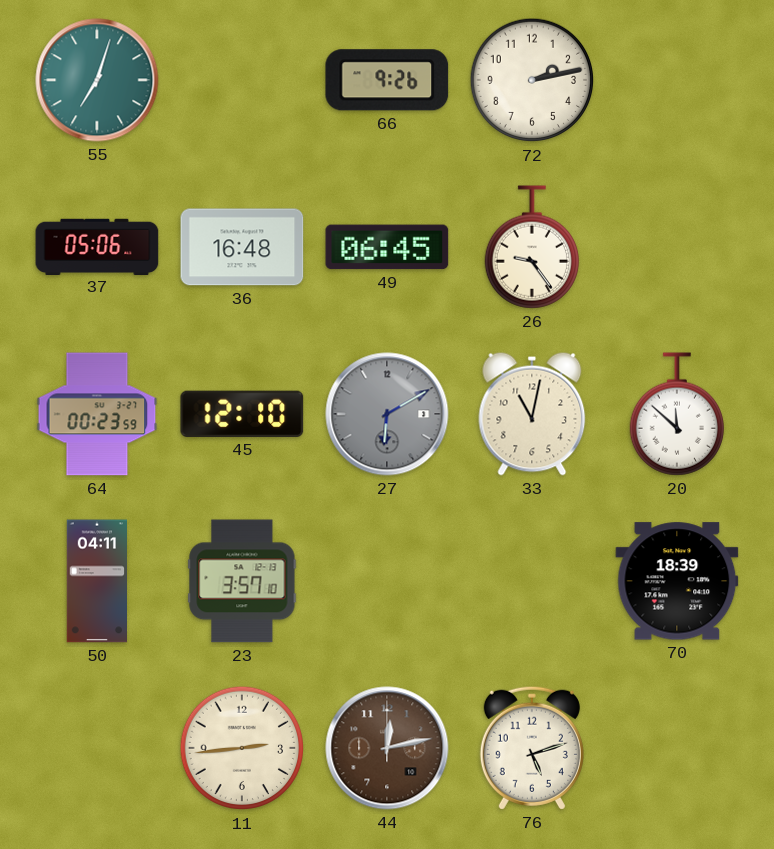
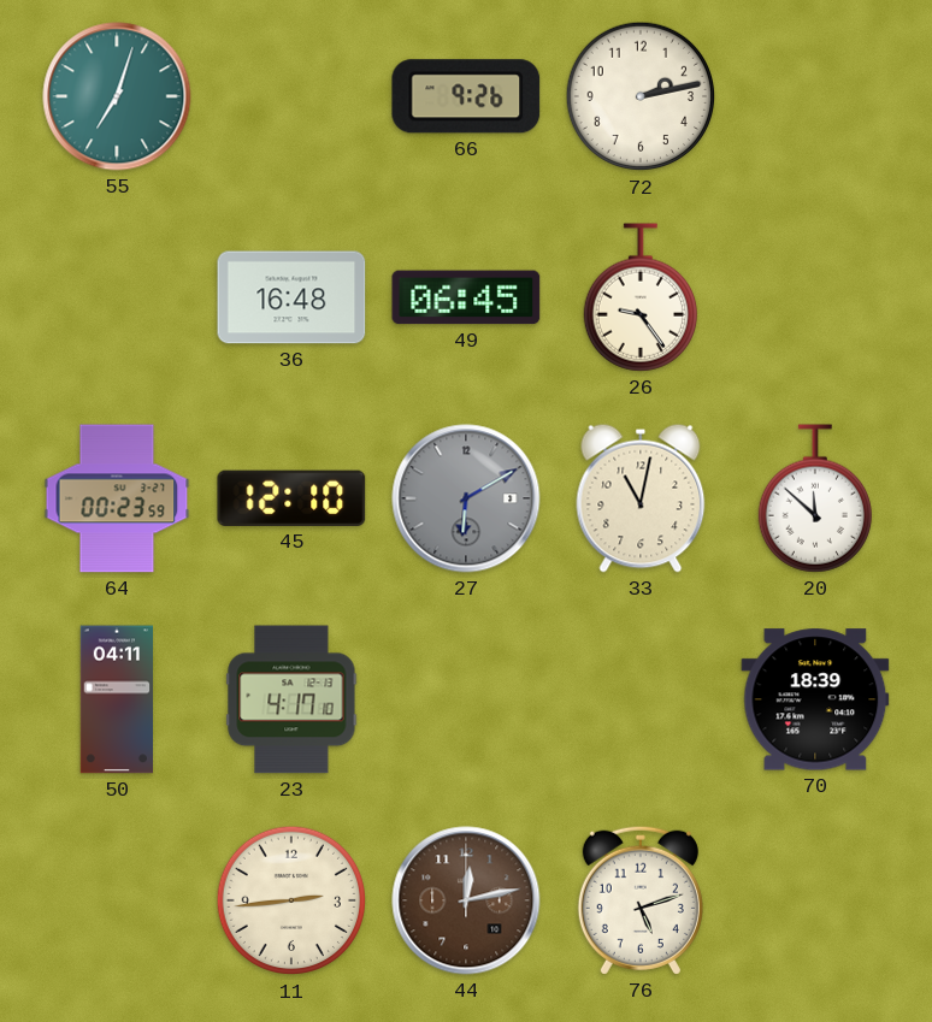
37: 05:06 -> none
23: 3:57 -> 4:17
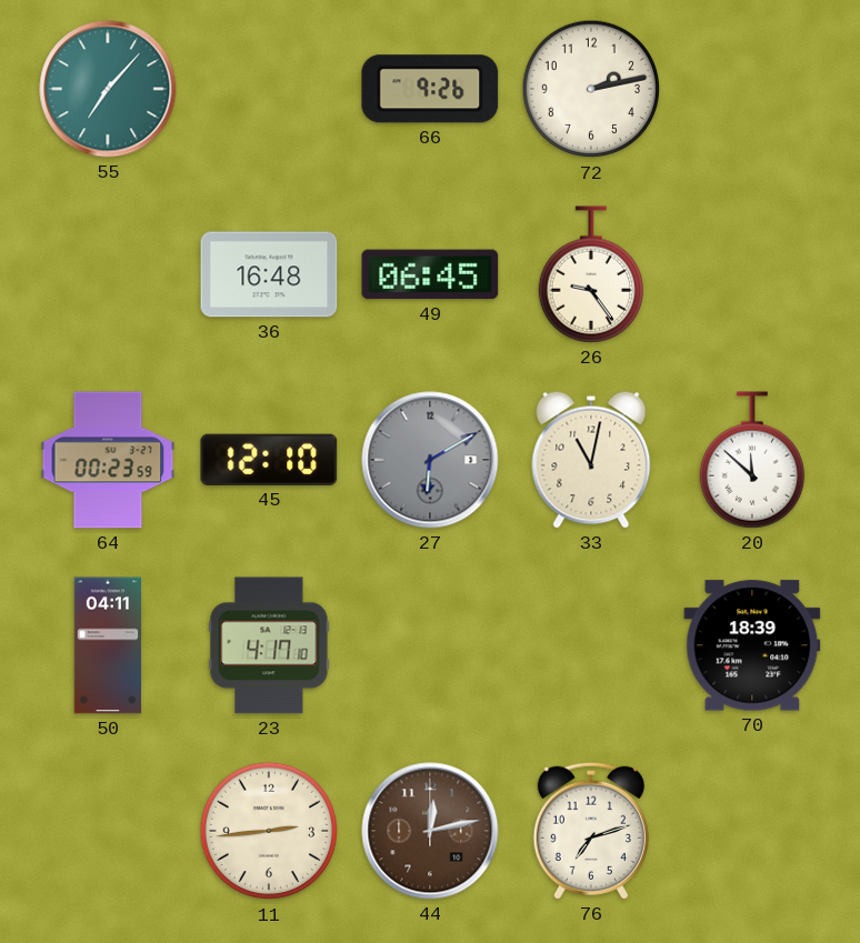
55: 7:03 -> 7:07
76: 5:12 -> 7:12
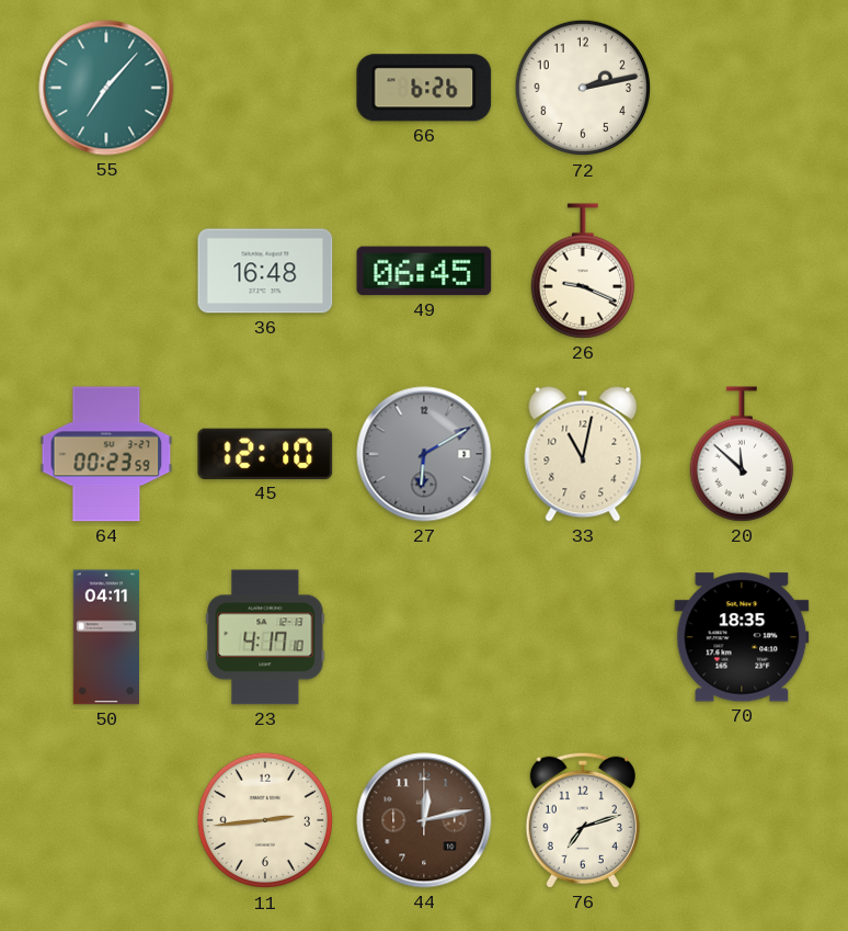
66: 9:26 -> 6:26
26: 9:24 -> 9:19
70: 18:39 -> 18:35
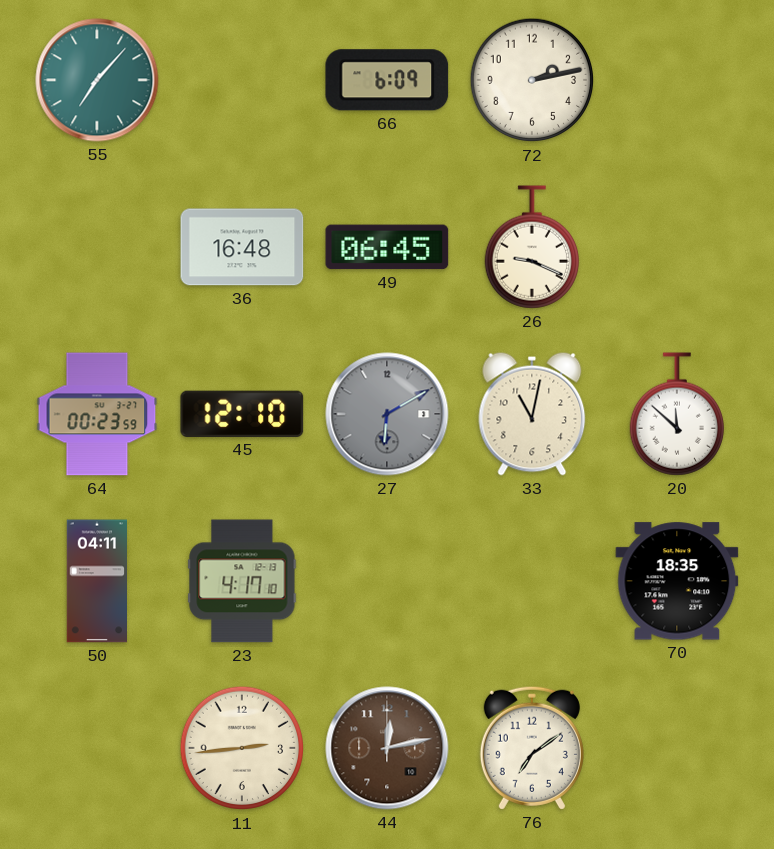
66: 6:26 -> 6:09
76: 7:12 -> 7:09
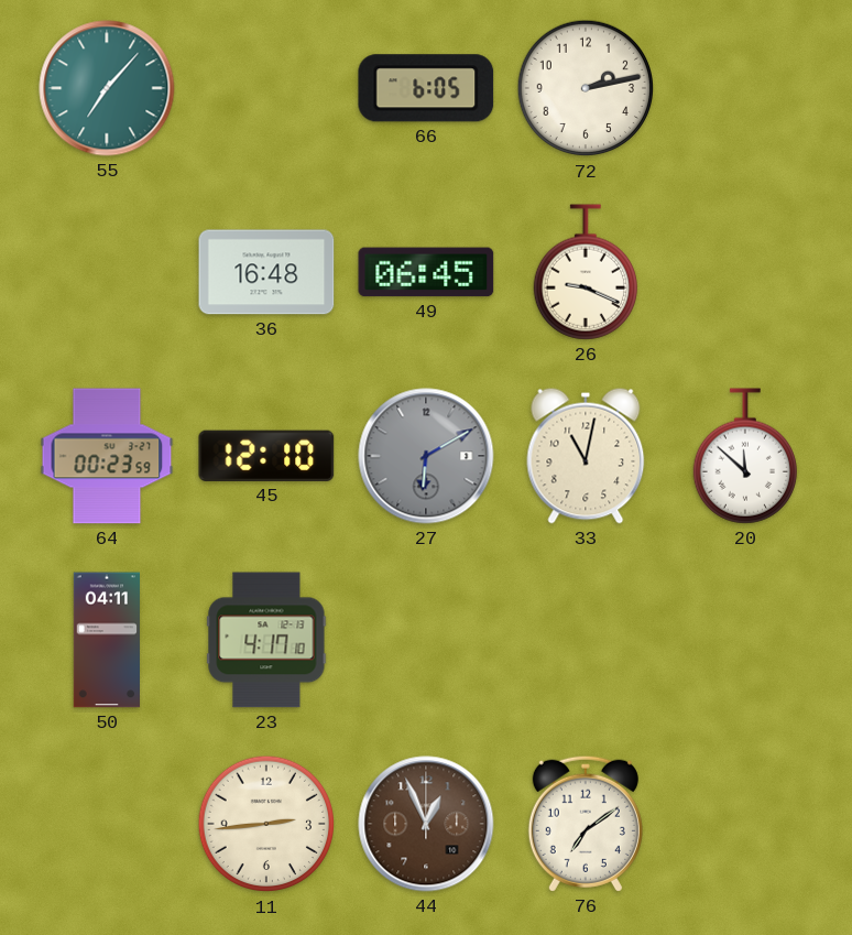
66: 6:09 -> 6:05
70: 18:35 -> none
44: 12:13 -> 12:56
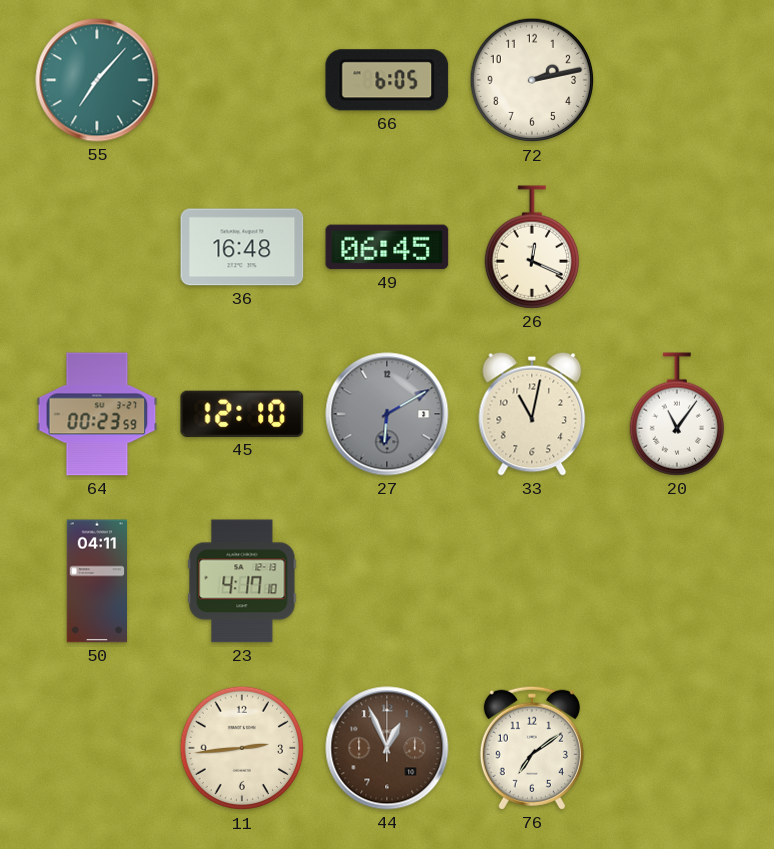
26: 9:19 -> 12:19
20: 11:52 -> 11:06
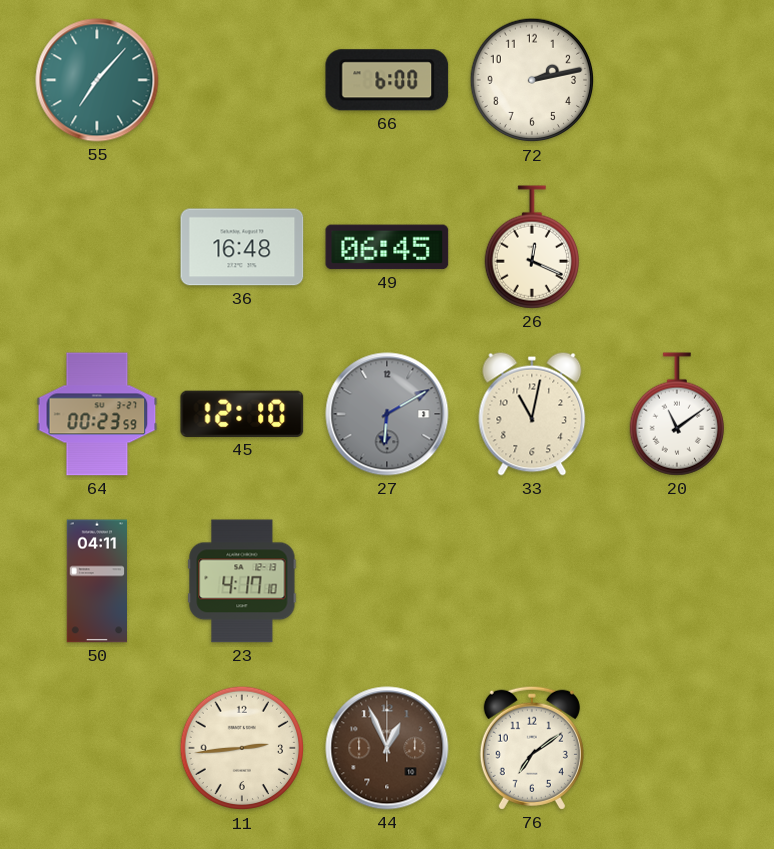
66: 6:05 -> 6:00
20: 11:06 -> 11:09
